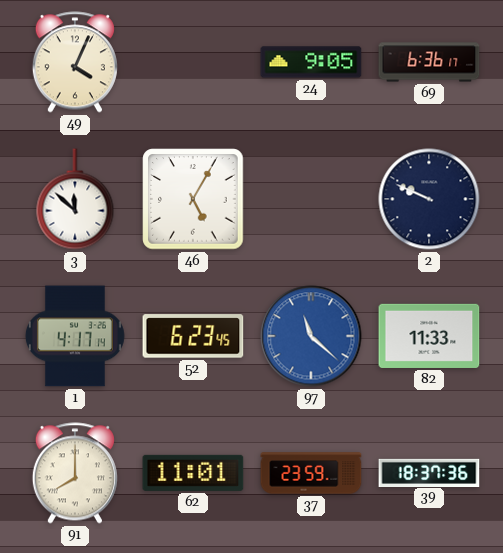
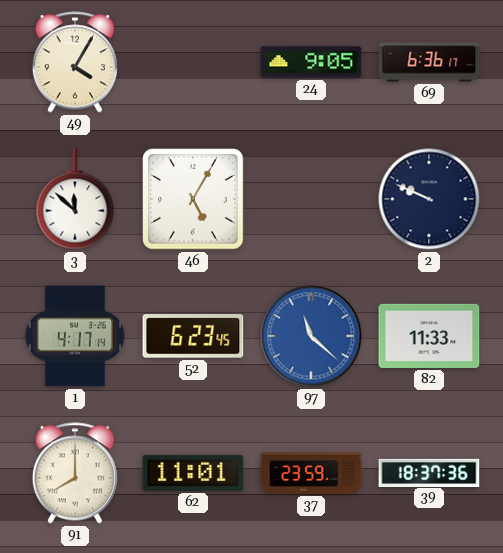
49: 4:04 -> 4:05
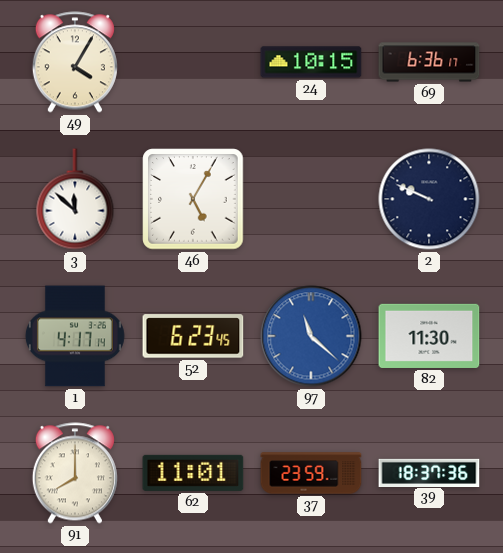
24: 9:05 -> 10:15
82: 11:33 -> 11:30
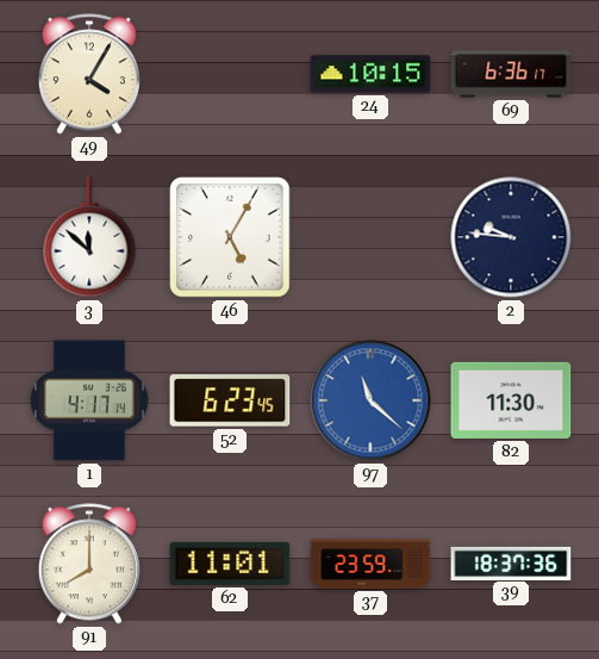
2: 9:49 -> 9:46
